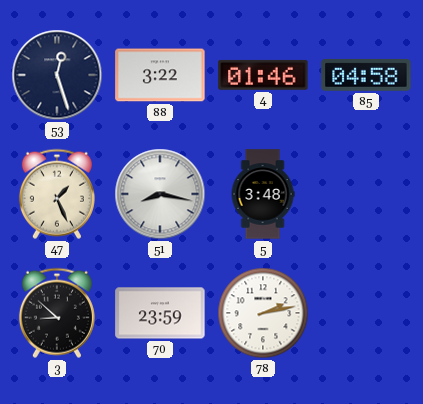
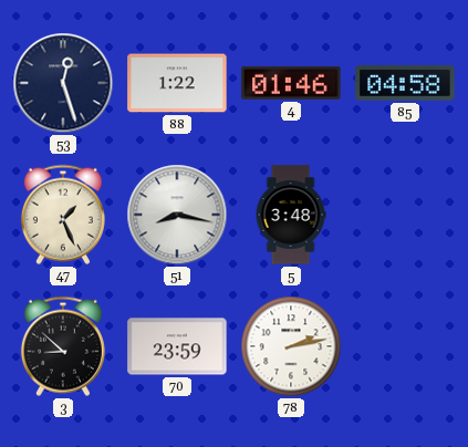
88: 3:22 -> 1:22
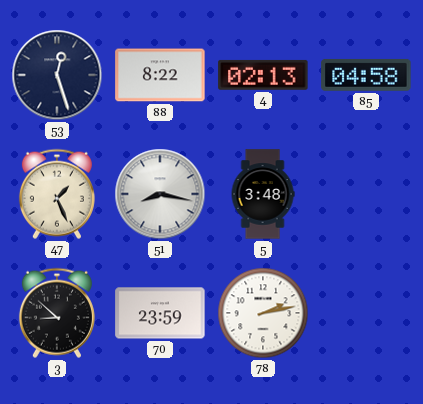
88: 1:22 -> 8:22
4: 01:46 -> 02:13
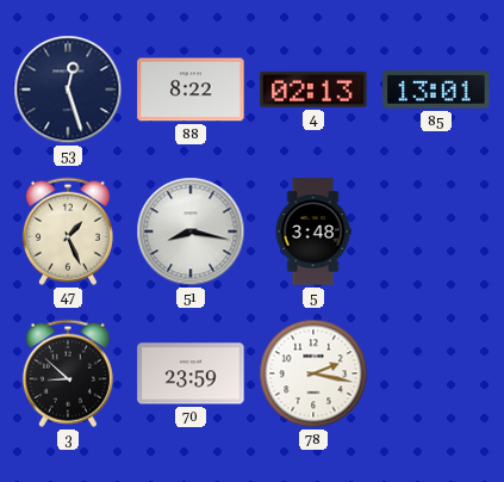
85: 04:58 -> 13:01
78: 2:13 -> 2:17
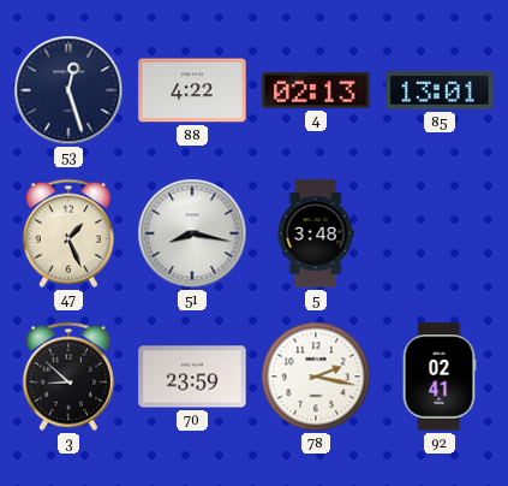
88: 8:22 -> 4:22
92: none -> 02:41
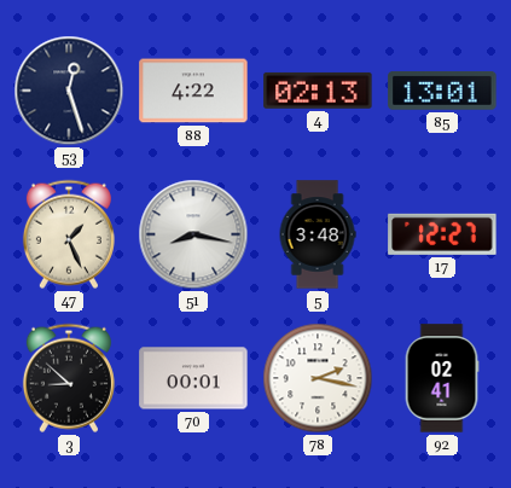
17: none -> 12:27
70: 23:59 -> 00:01
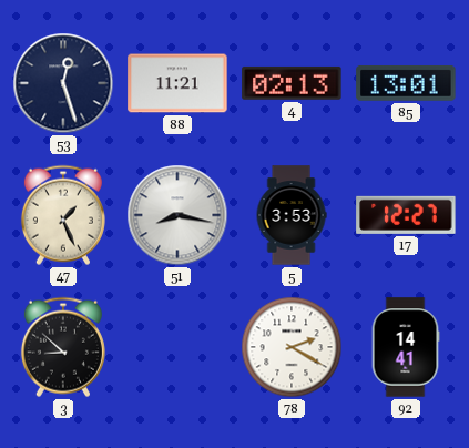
88: 4:22 -> 11:21
5: 3:48 -> 3:53
70: 00:01 -> none
78: 2:17 -> 2:20
92: 02:41 -> 14:41
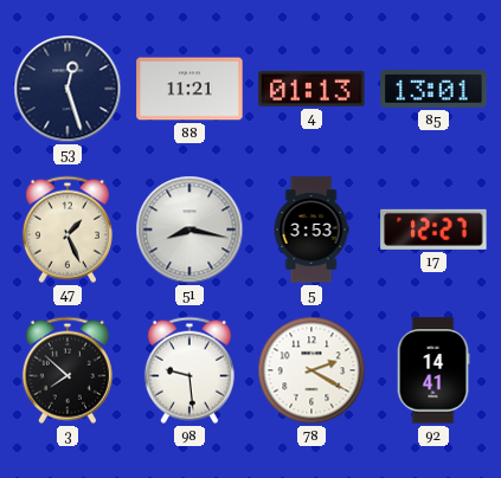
4: 02:13 -> 01:13
3: 8:52 -> 7:52
98: none -> 9:29
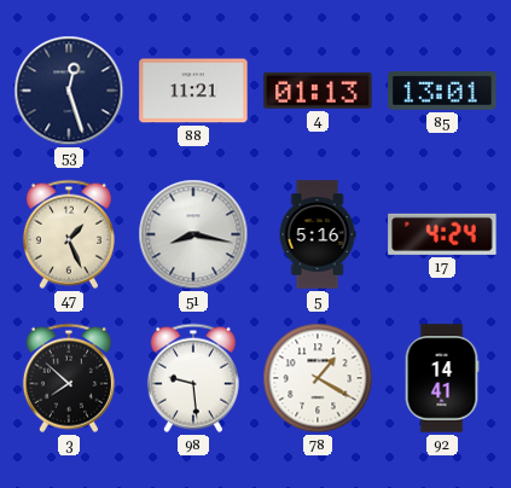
5: 3:53 -> 5:16
17: 12:27 -> 4:24
78: 2:20 -> 1:20
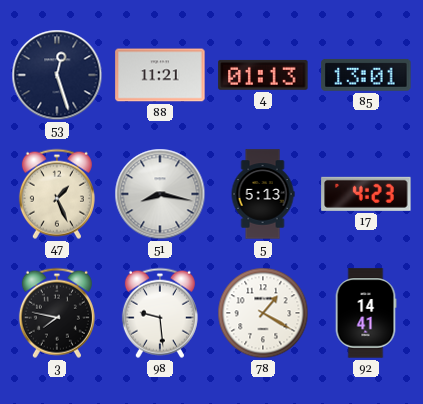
5: 5:16 -> 5:13
17: 4:24 -> 4:23
3: 7:52 -> 7:47
